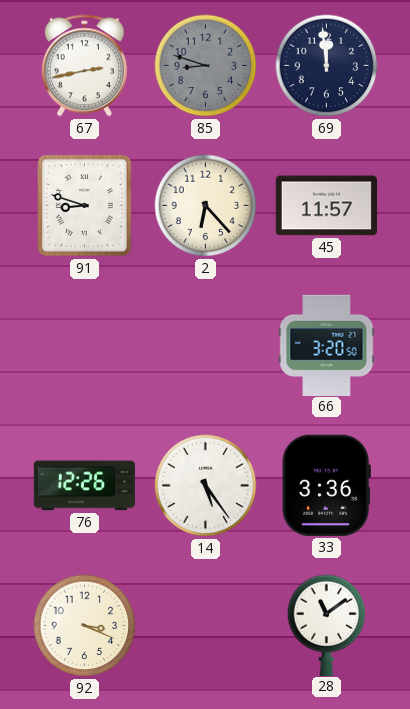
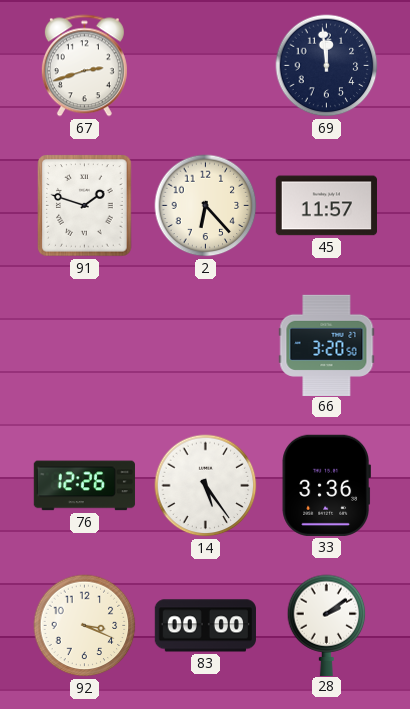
67: 2:43 -> 2:42
85: 8:48 -> none
91: 8:48 -> 1:48
83: none -> 00:00
28: 11:09 -> 2:09
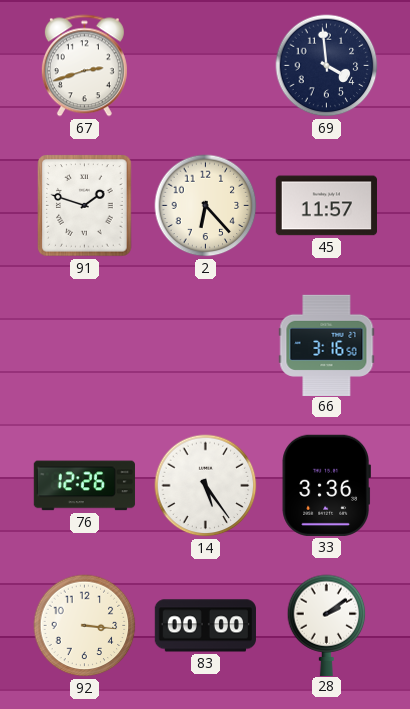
69: 11:59 -> 3:59
66: 3:20 -> 3:16
92: 3:19 -> 3:16
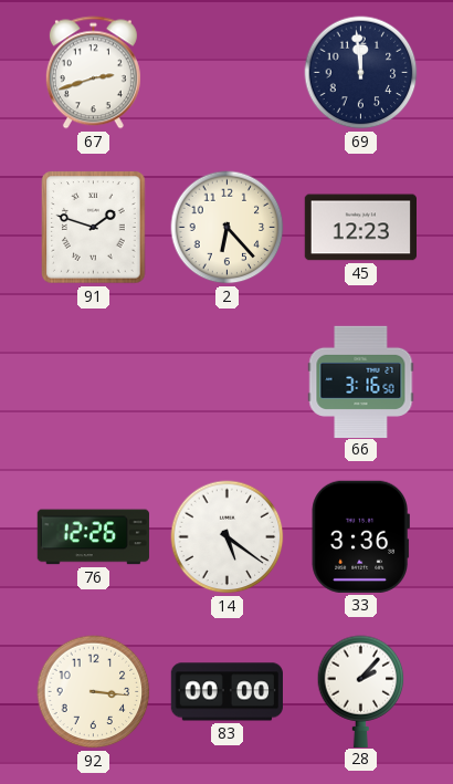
69: 3:59 -> 11:59
45: 11:57 -> 12:23
14: 5:24 -> 5:21
28: 2:09 -> 2:07
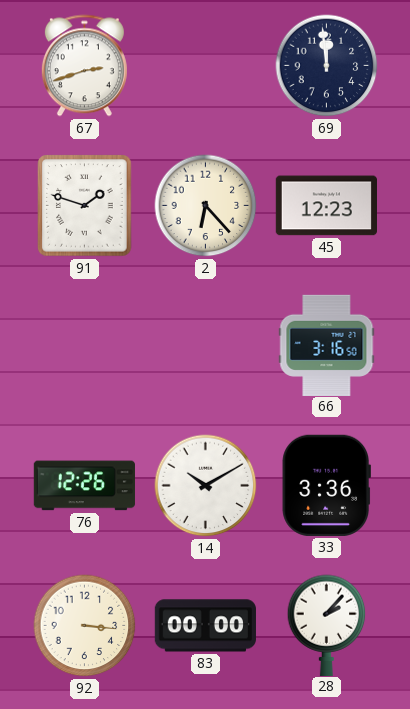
14: 5:21 -> 10:10
